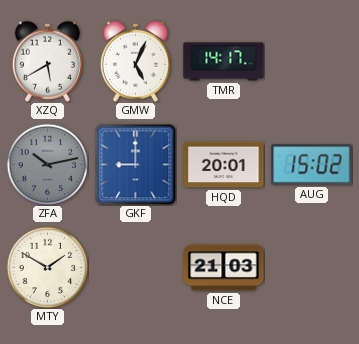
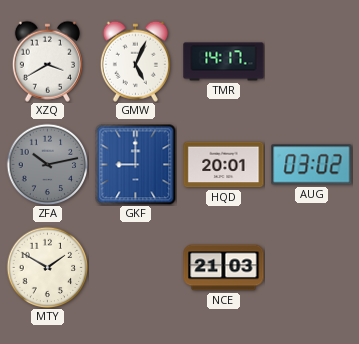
XZQ: 5:40 -> 3:40
AUG: 15:02 -> 03:02
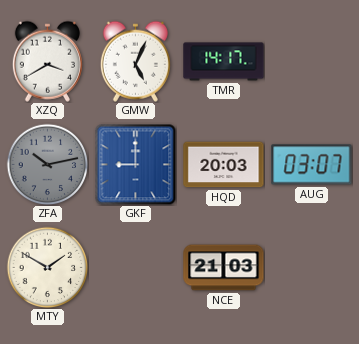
HQD: 20:01 -> 20:03
AUG: 03:02 -> 03:07
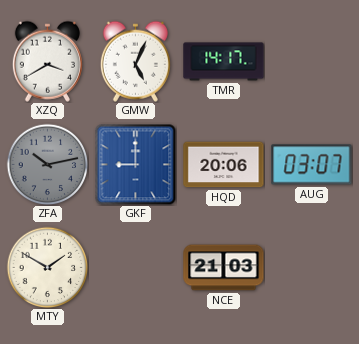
HQD: 20:03 -> 20:06
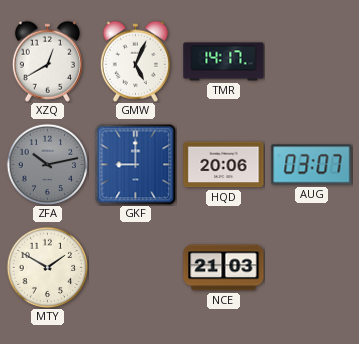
XZQ: 3:40 -> 12:40
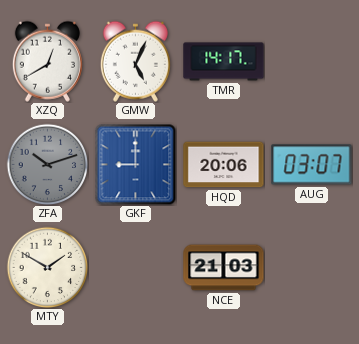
ZFA: 10:13 -> 10:12
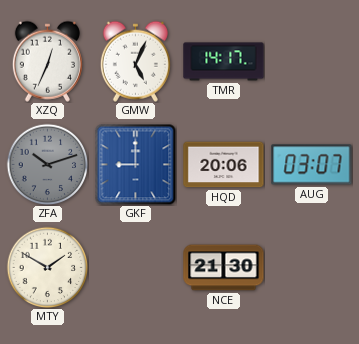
XZQ: 12:40 -> 12:34
NCE: 21:03 -> 21:30
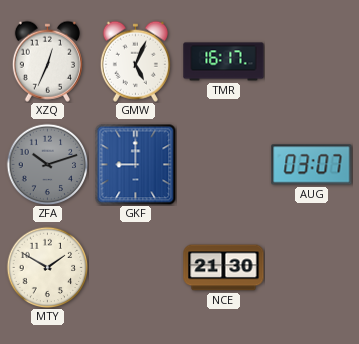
TMR: 14:17 -> 16:17
HQD: 20:06 -> none
